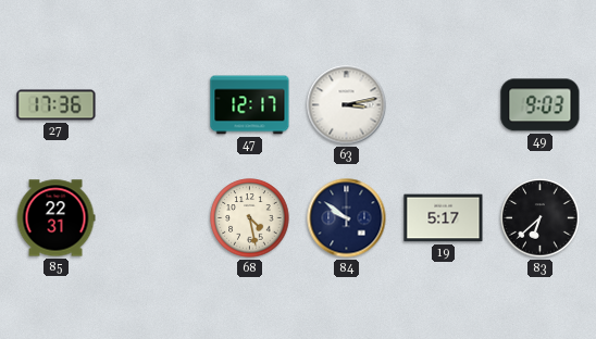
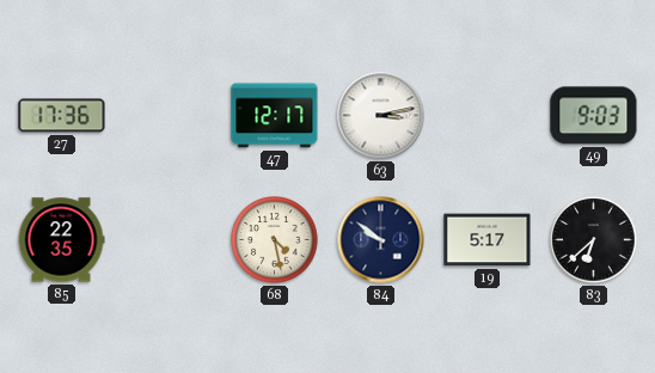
85: 22:31 -> 22:35
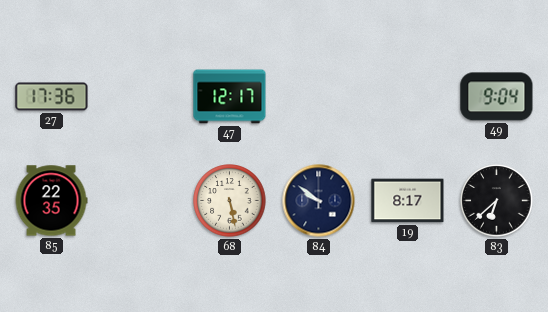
63: 3:13 -> none
49: 9:03 -> 9:04
68: 4:28 -> 5:28
19: 5:17 -> 8:17
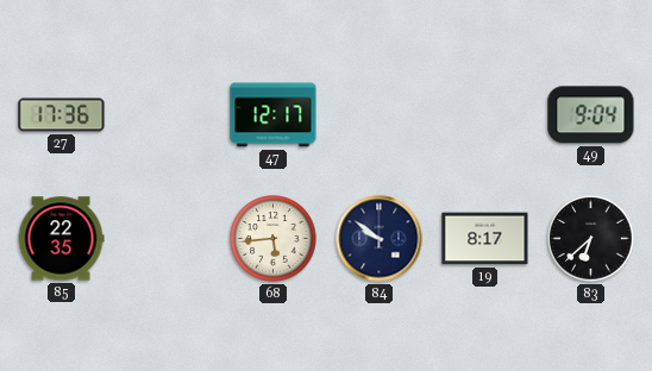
68: 5:28 -> 5:44
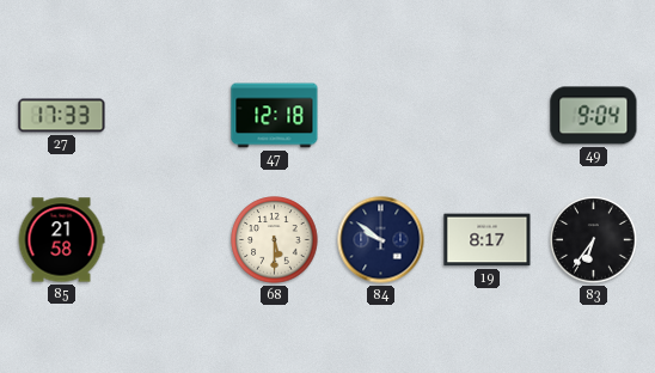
27: 17:36 -> 17:33
47: 12:17 -> 12:18
85: 22:35 -> 21:58
68: 5:44 -> 5:30
83: 6:38 -> 6:36
